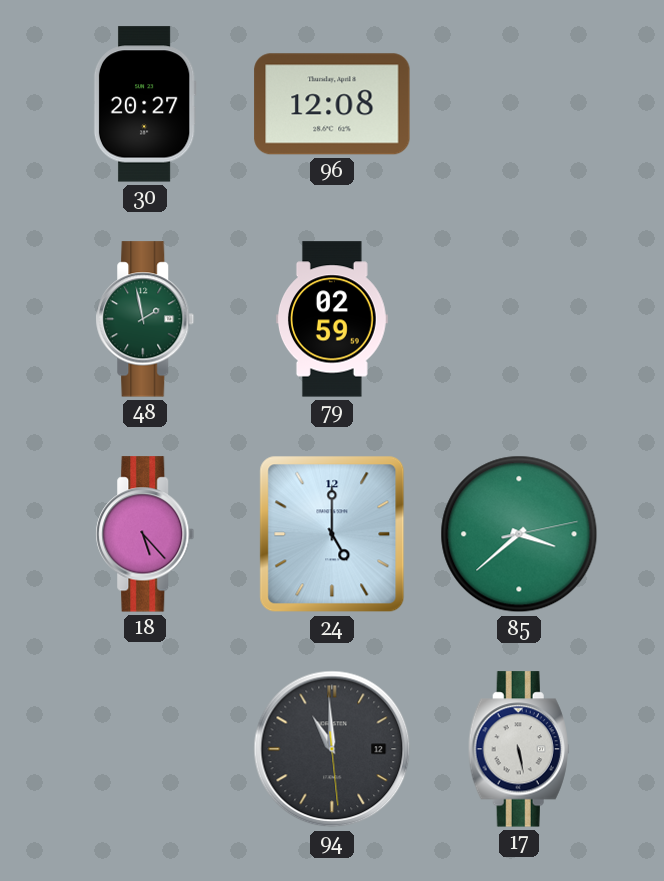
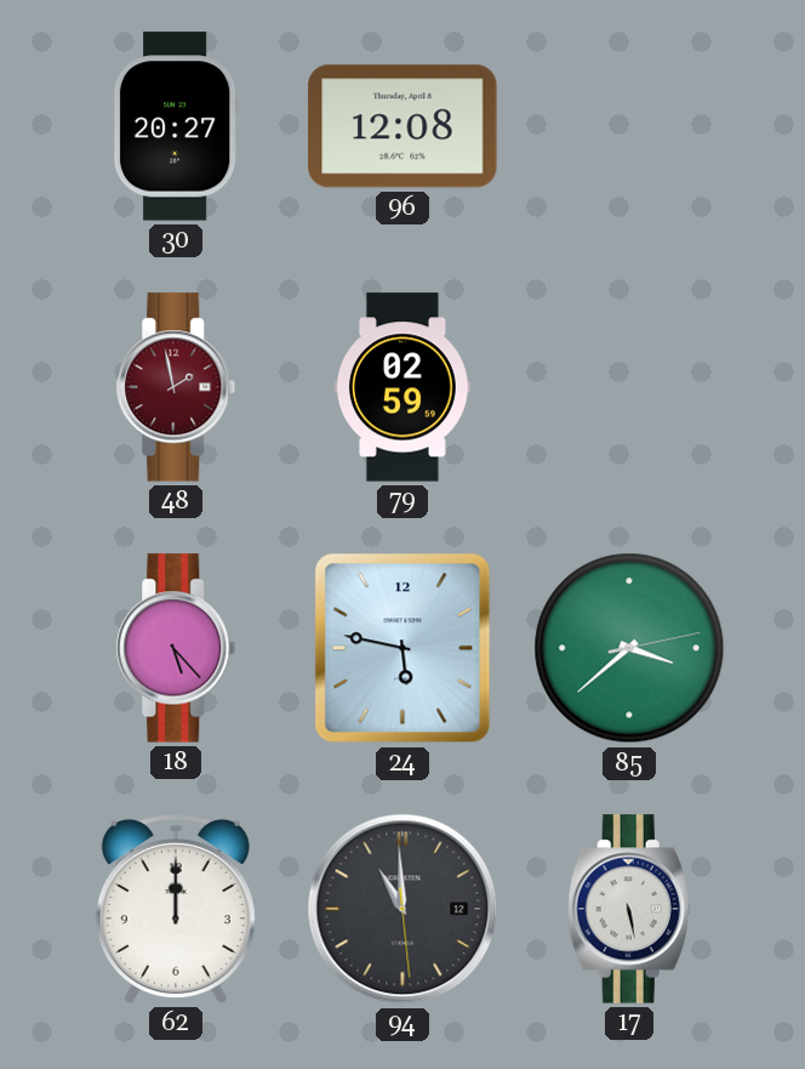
48 dial: green -> burgundy
24: 5:00 -> 5:47
62: none -> 12:00
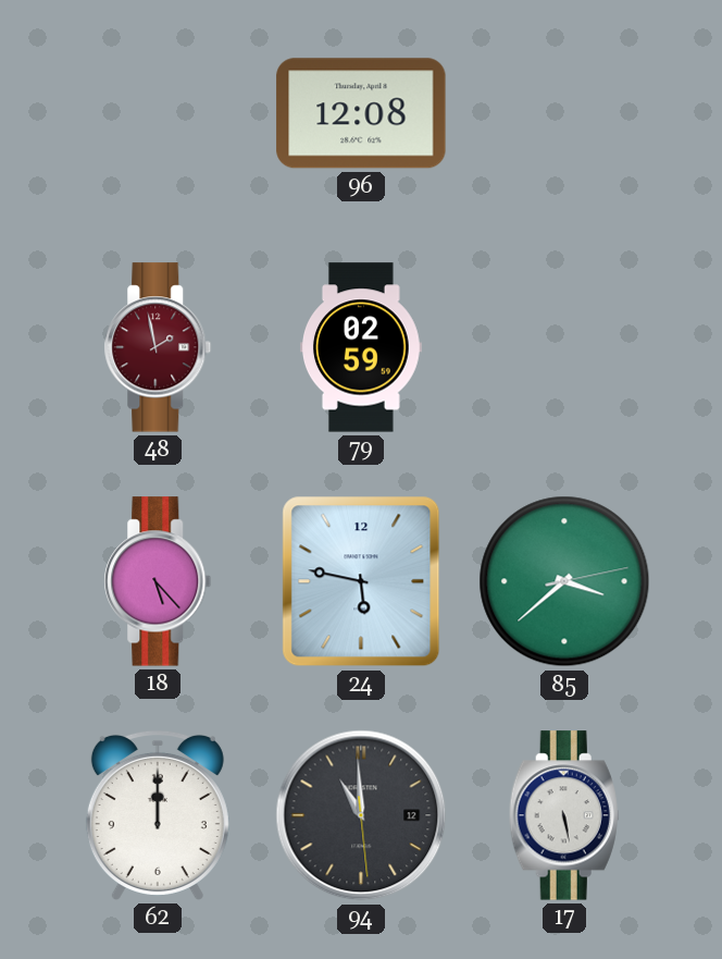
30: 20:27 -> none
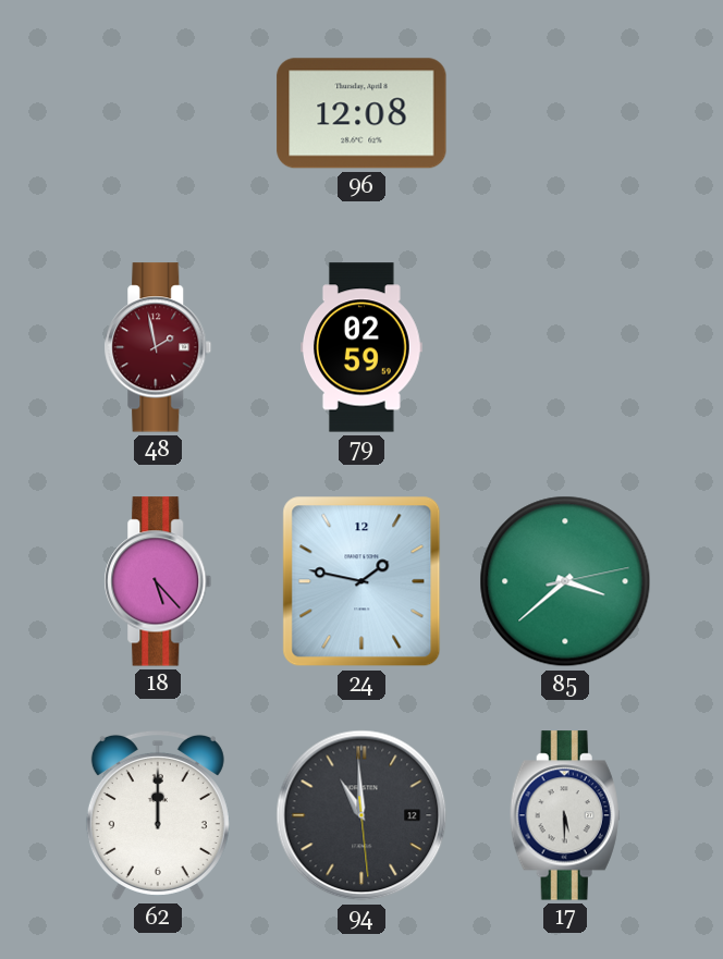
24: 5:47 -> 1:47
17: 5:28 -> 5:30
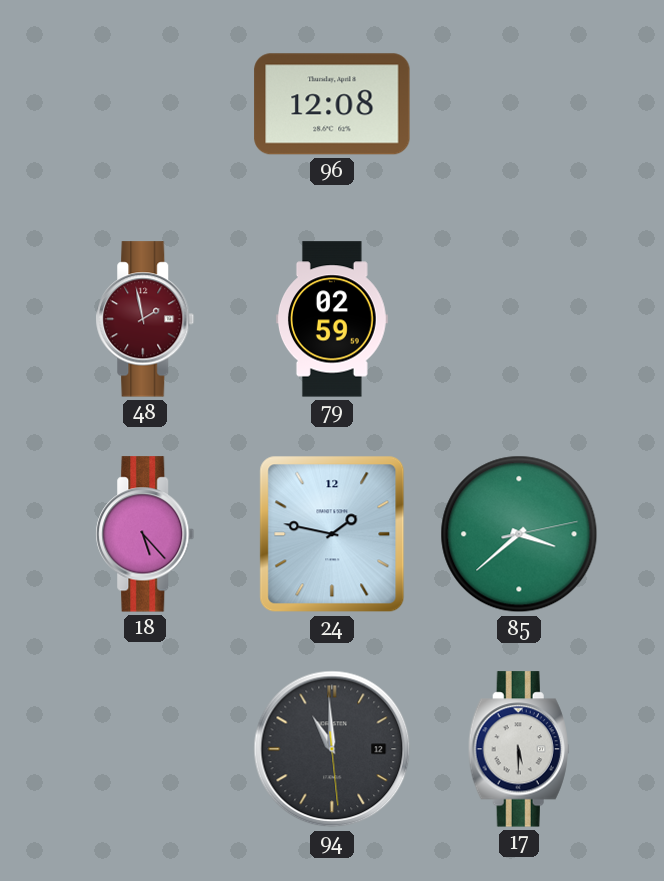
62: 12:00 -> none
